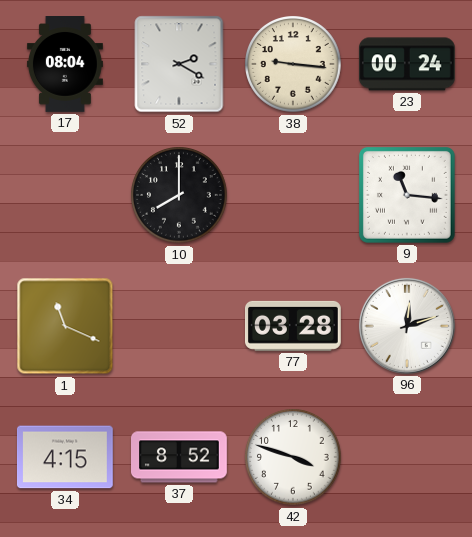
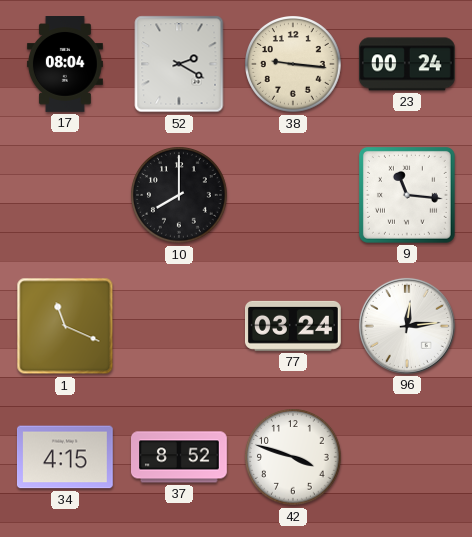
77: 03:28 -> 03:24
96: 12:12 -> 12:14
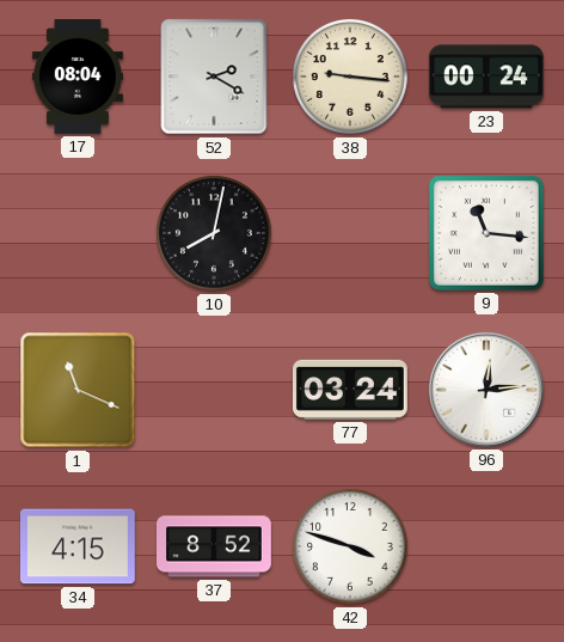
10: 8:00 -> 8:02
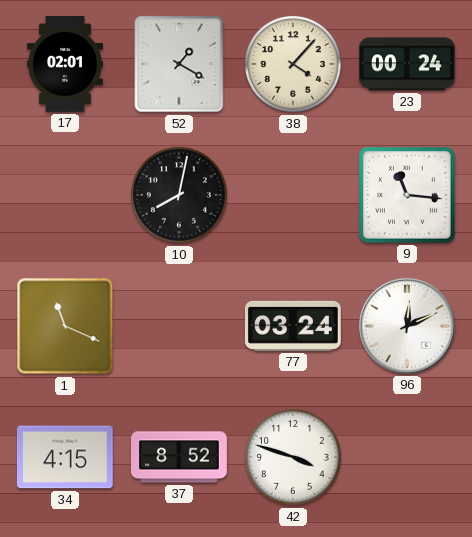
17: 08:04 -> 02:01
52: 2:20 -> 1:20
38: 9:16 -> 4:07
96: 12:14 -> 12:11
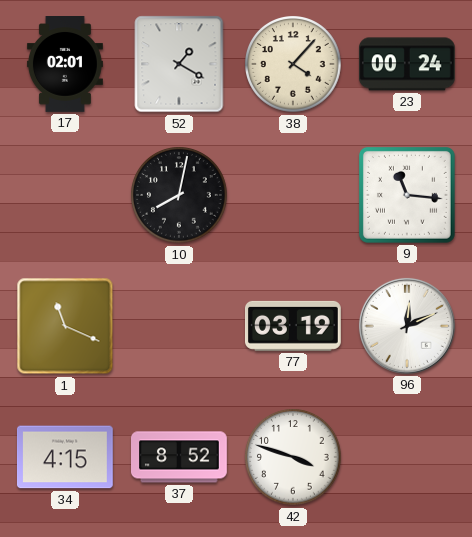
77: 03:24 -> 03:19
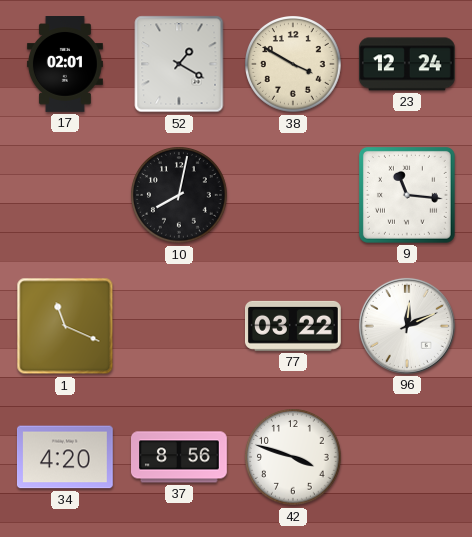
38: 4:07 -> 3:50
23: 00:24 -> 12:24
77: 03:19 -> 03:22
34: 4:15 -> 4:20
37: 8:52 -> 8:56
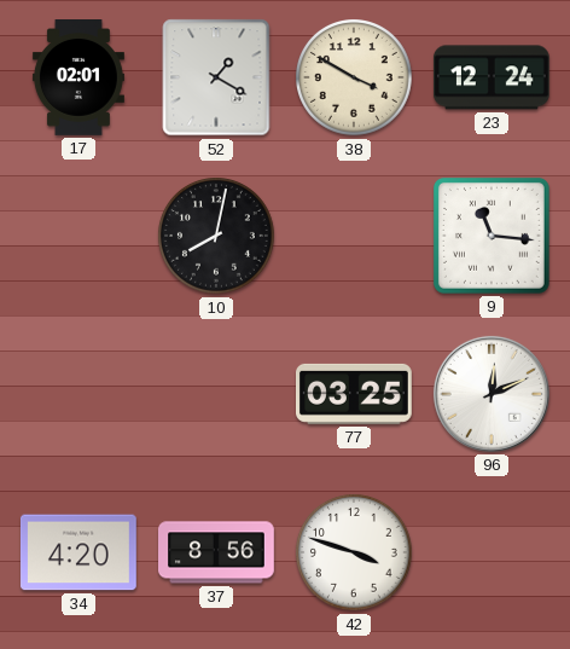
1: 11:19 -> none
77: 03:22 -> 03:25
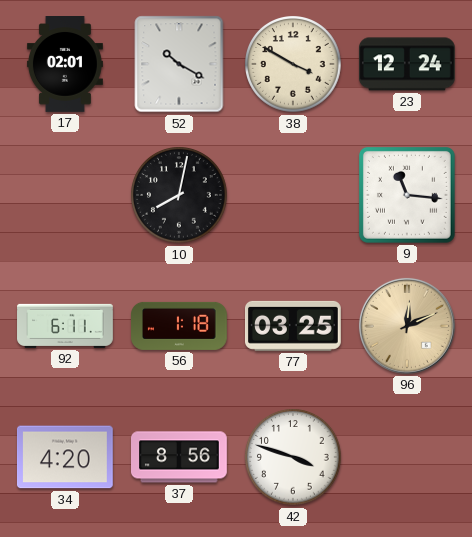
52: 1:20 -> 10:20
92: none -> 6:11
56: none -> 1:18
96 dial: white -> champagne
